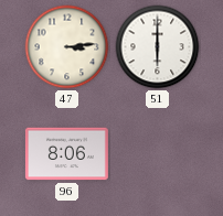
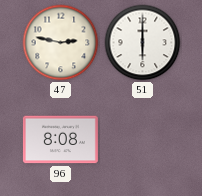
47: 3:14 -> 2:47
96: 8:06 -> 8:08
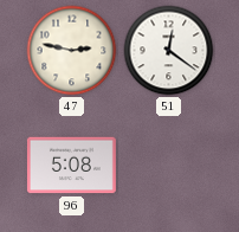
51: 6:00 -> 12:21
96: 8:08 -> 5:08
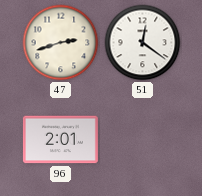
47: 2:47 -> 2:42
96: 5:08 -> 2:01
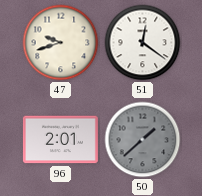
47: 2:42 -> 9:42
50: none -> 1:38
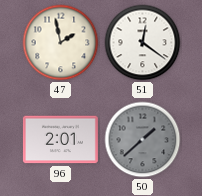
47: 9:42 -> 1:58
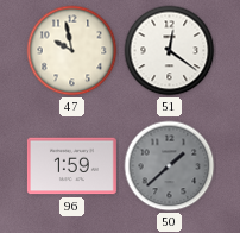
47: 1:58 -> 9:58
96: 2:01 -> 1:59
